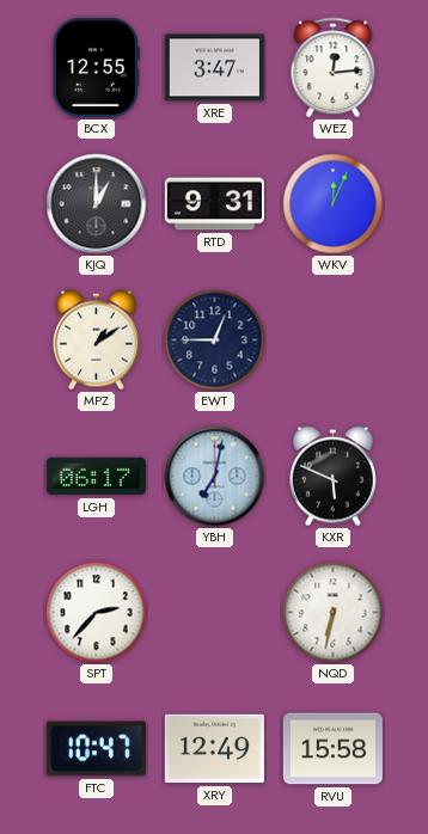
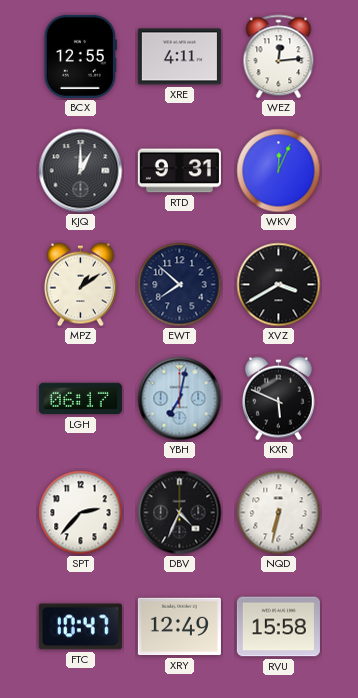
XRE: 3:47 -> 4:11
EWT: 12:45 -> 7:52
XVZ: none -> 3:40
DBV: none -> 4:34
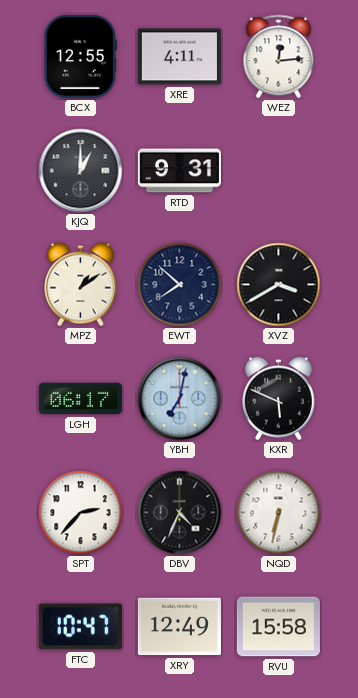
WKV: 12:04 -> none
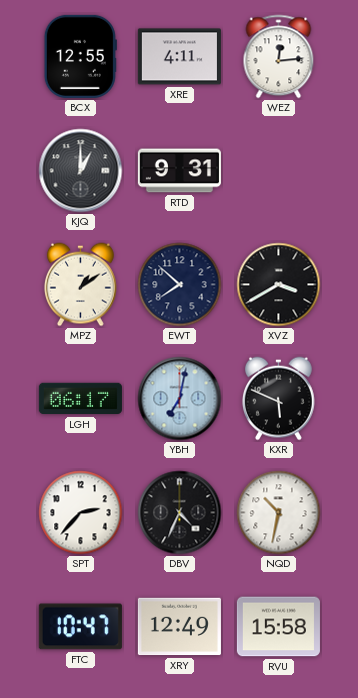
NQD: 6:32 -> 10:32
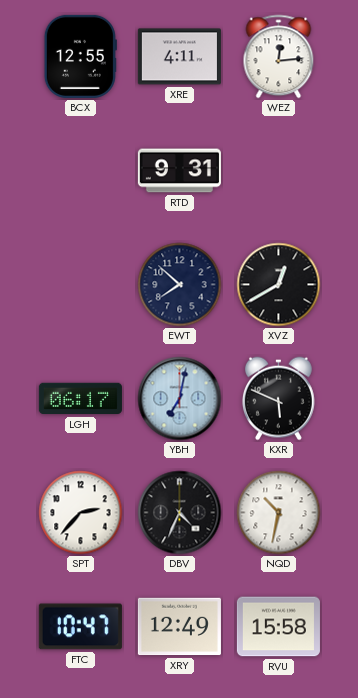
KJQ: 1:00 -> none
MPZ: 1:09 -> none
XVZ: 3:40 -> 12:40
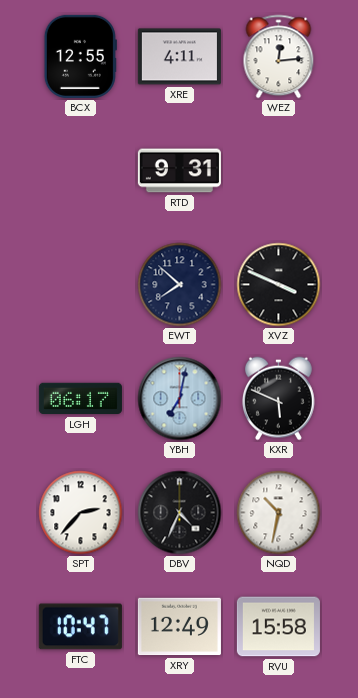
XVZ: 12:40 -> 3:49
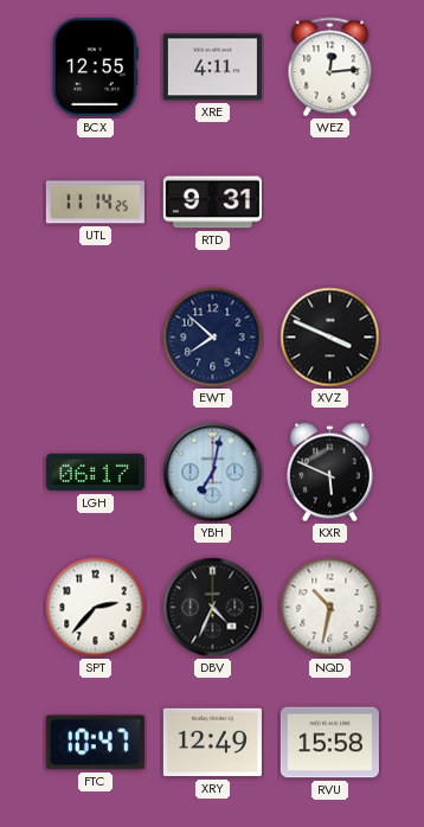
UTL: none -> 11:14
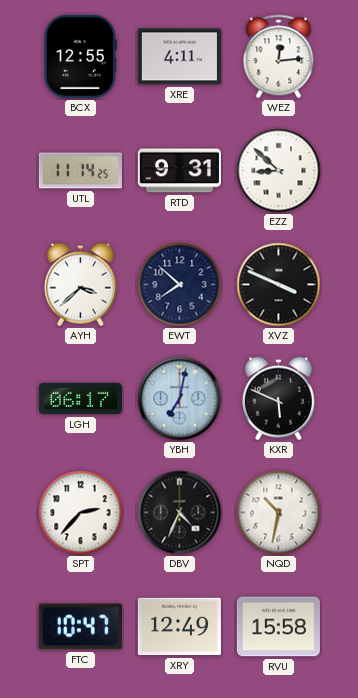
EZZ: none -> 8:52
AYH: none -> 3:38
